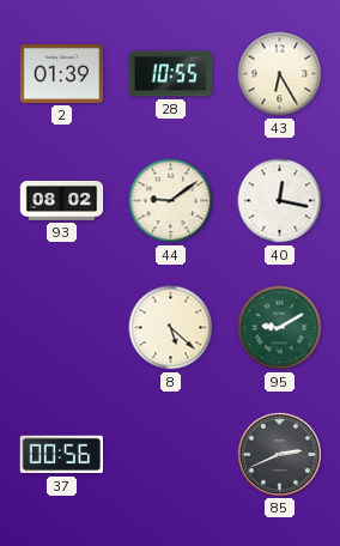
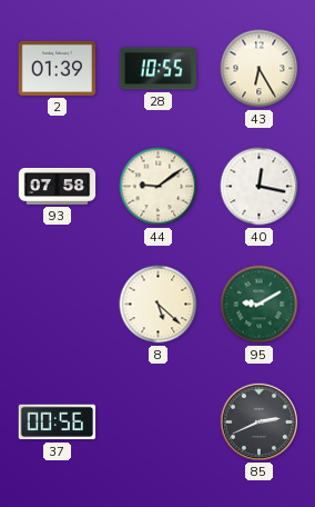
93: 08:02 -> 07:58
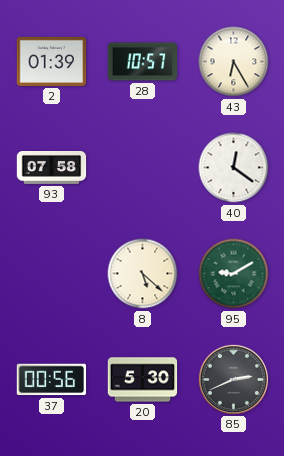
28: 10:55 -> 10:57
44: 9:09 -> none
40: 12:17 -> 12:21
20: none -> 5:30
